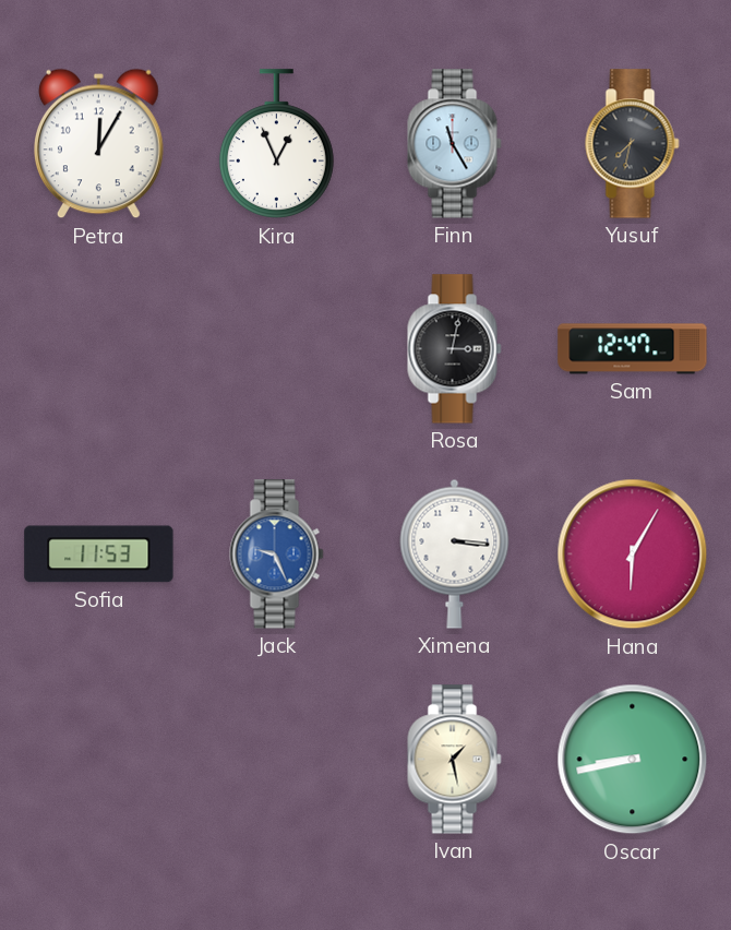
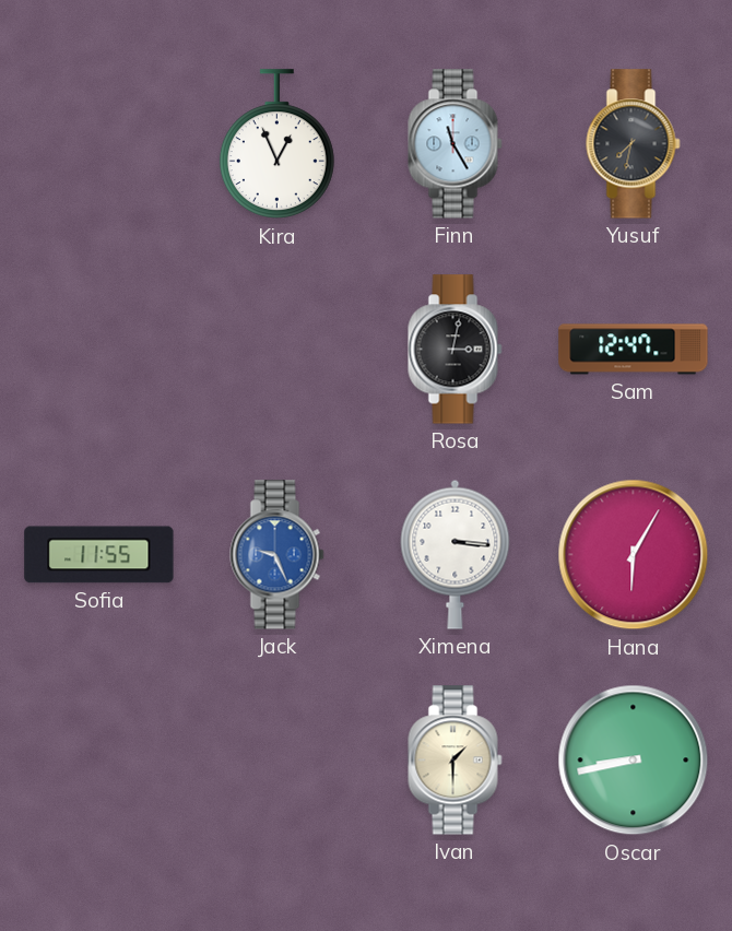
Petra: 12:05 -> none
Sofia: 11:53 -> 11:55
Ivan: 1:28 -> 1:30
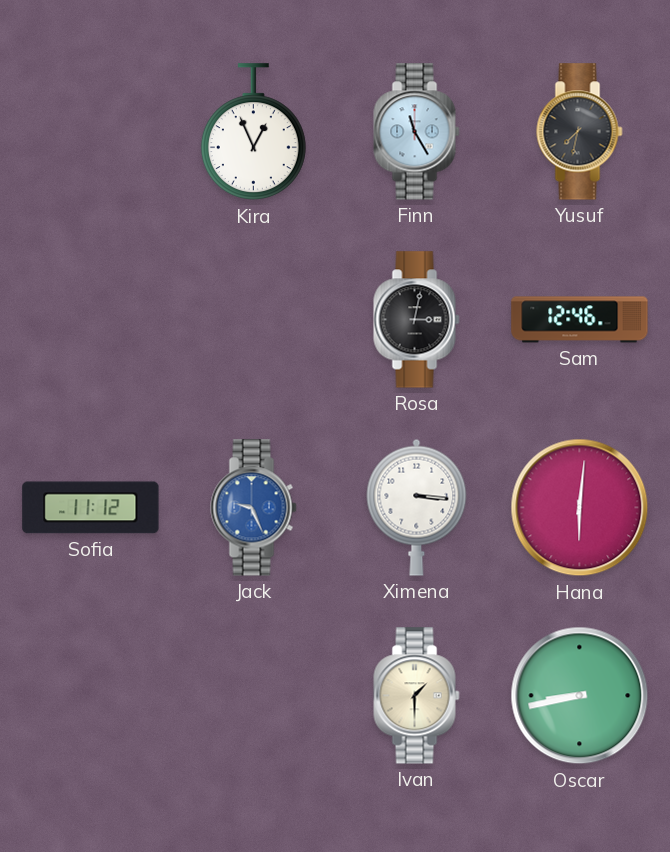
Sam: 12:47 -> 12:46
Sofia: 11:55 -> 11:12
Hana: 6:05 -> 6:01
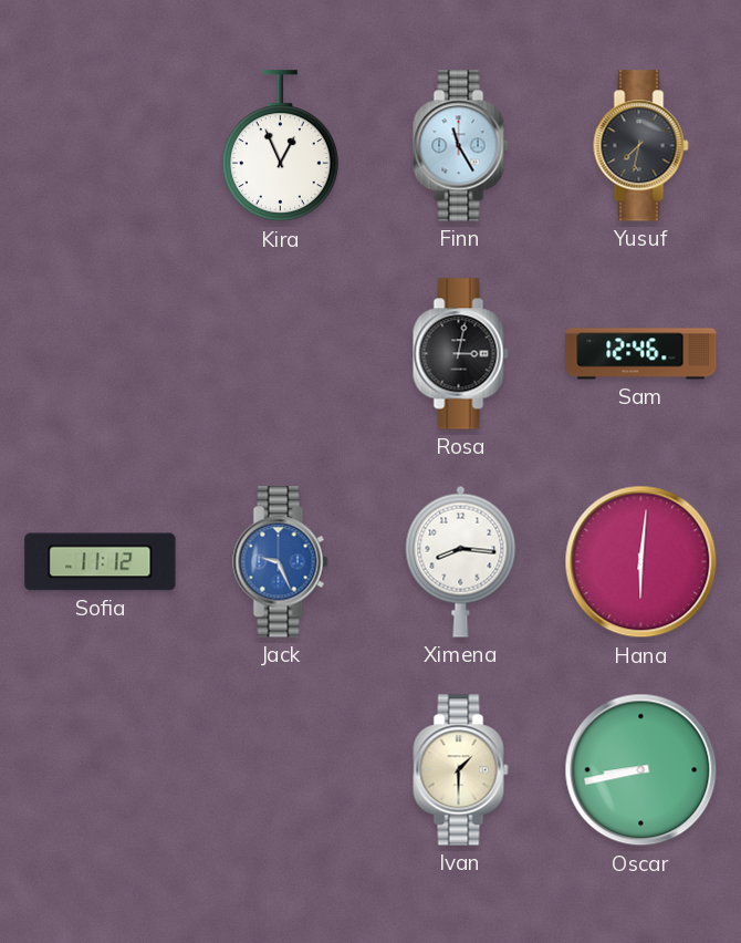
Ximena: 3:16 -> 8:16
